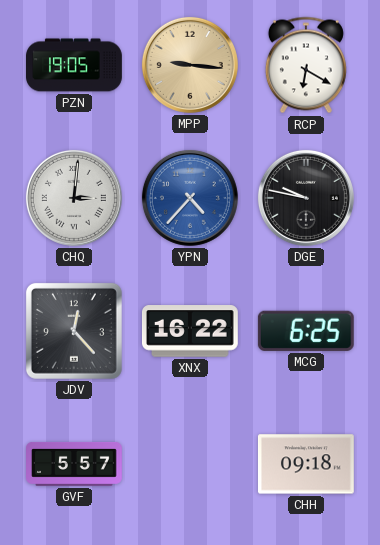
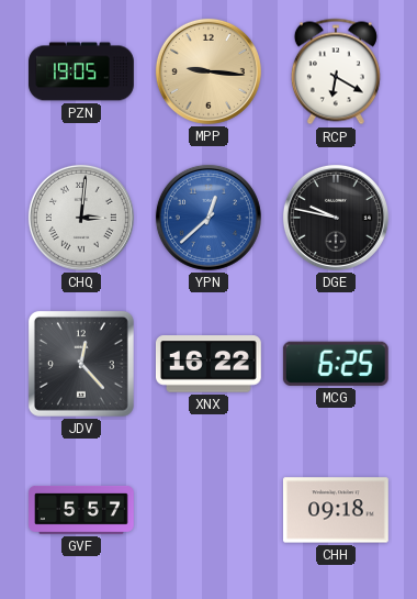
YPN: 4:37 -> 12:38
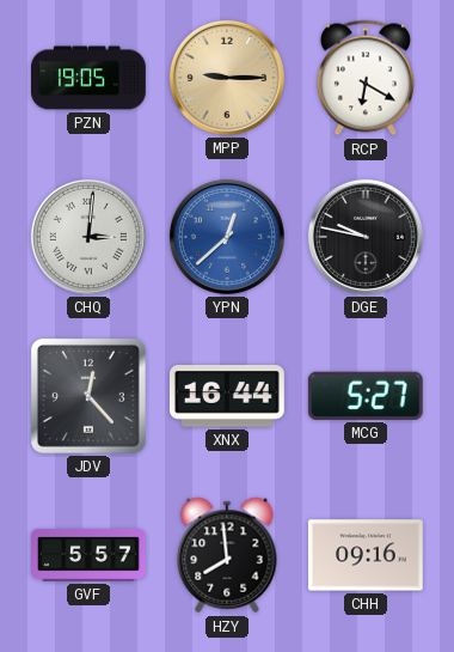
MPP: 9:16 -> 9:15
XNX: 16:22 -> 16:44
MCG: 6:25 -> 5:27
HZY: none -> 7:59
CHH: 09:18 -> 09:16
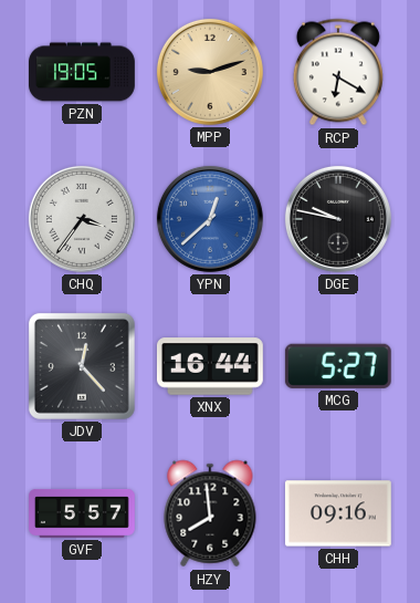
MPP: 9:15 -> 9:12
CHQ: 3:01 -> 3:36
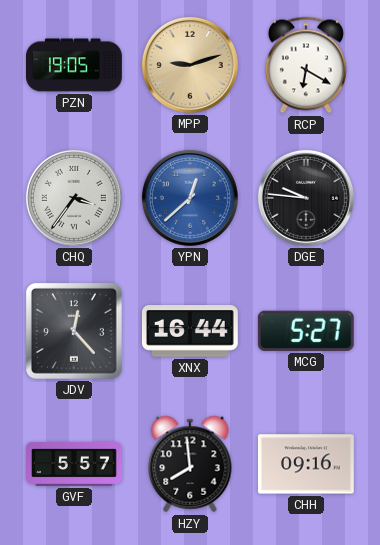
DGE: 9:47 -> 9:46
